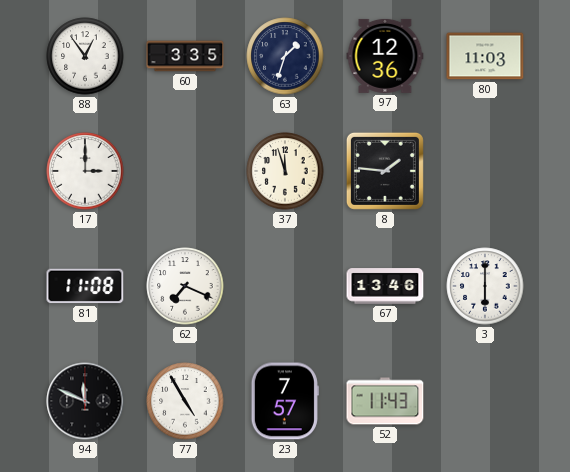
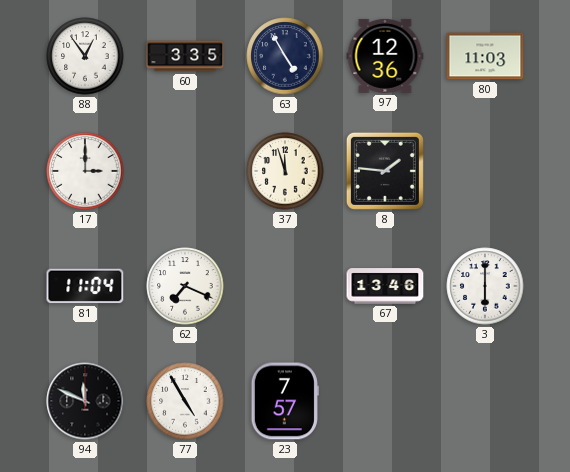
63: 1:33 -> 4:55
81: 11:08 -> 11:04
52: 11:43 -> none
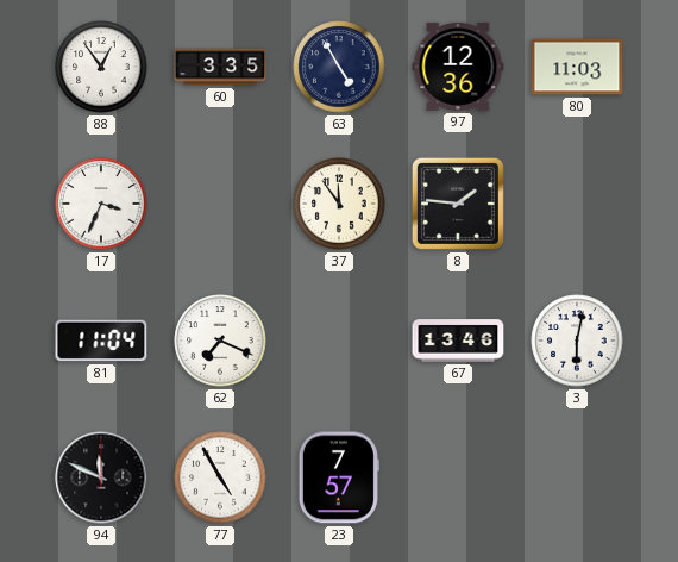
17: 3:00 -> 3:34
37: 11:57 -> 11:54
3: 6:00 -> 6:02
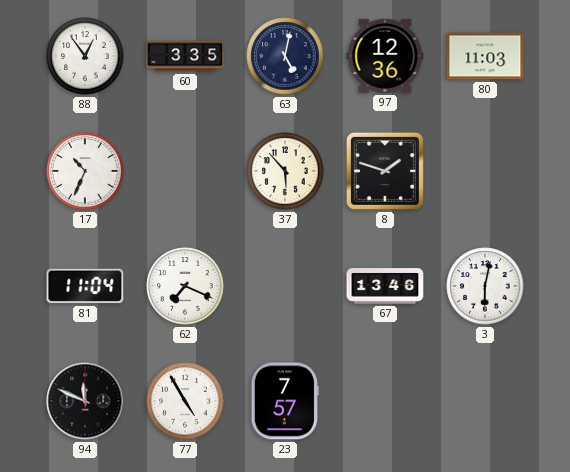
63: 4:55 -> 5:02
17: 3:34 -> 10:34
37: 11:54 -> 5:53
8: 1:46 -> 1:48
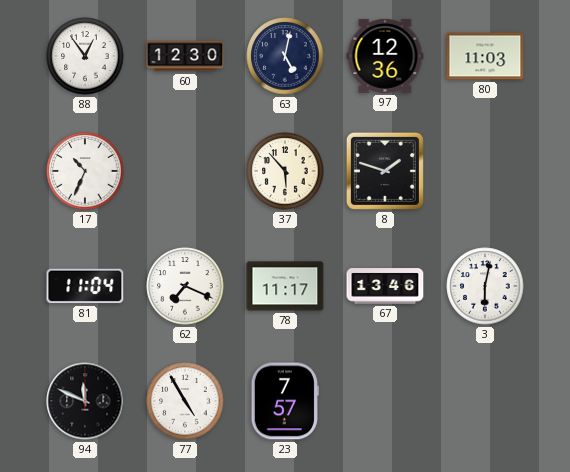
60: 3:35 -> 12:30
78: none -> 11:17
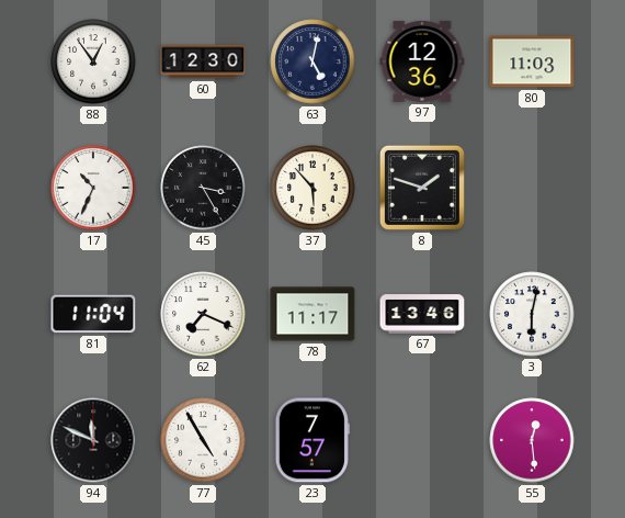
45: none -> 3:25
55: none -> 12:29
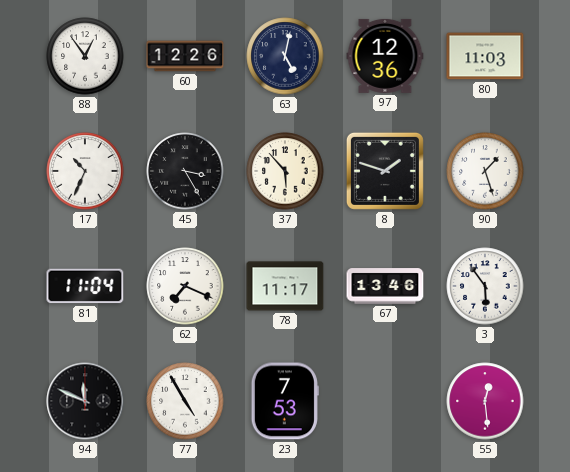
60: 12:30 -> 12:26
90: none -> 1:27
3: 6:02 -> 5:54
23: 7:57 -> 7:53
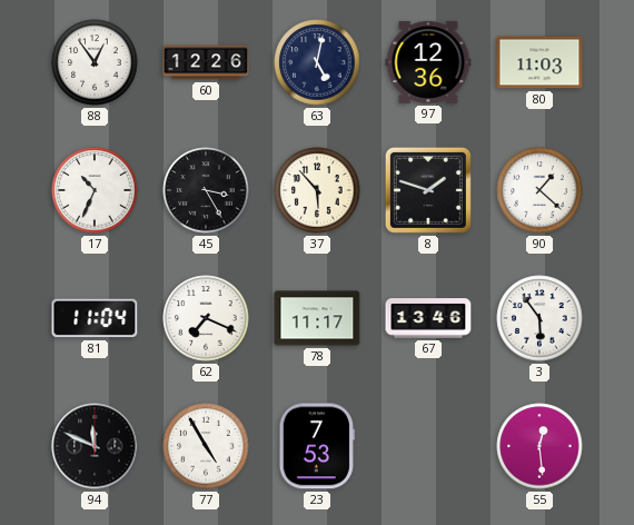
90: 1:27 -> 1:22
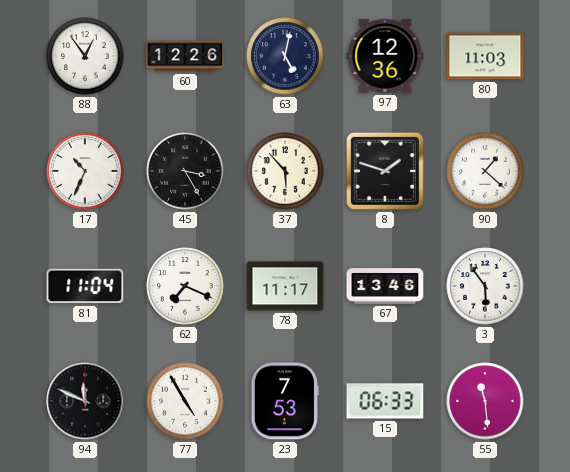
15: none -> 06:33
55: 12:29 -> 11:29
